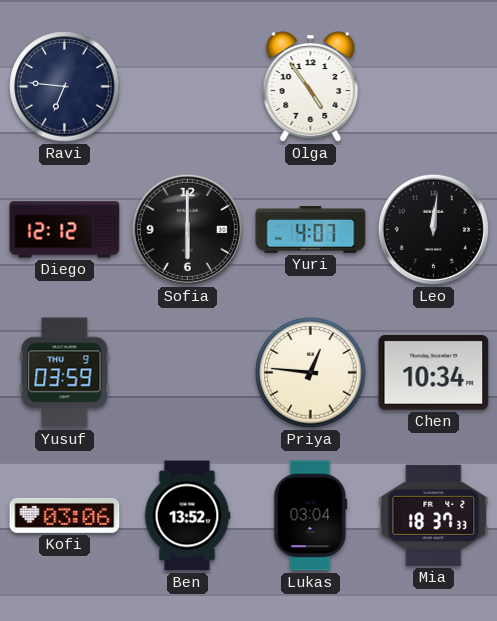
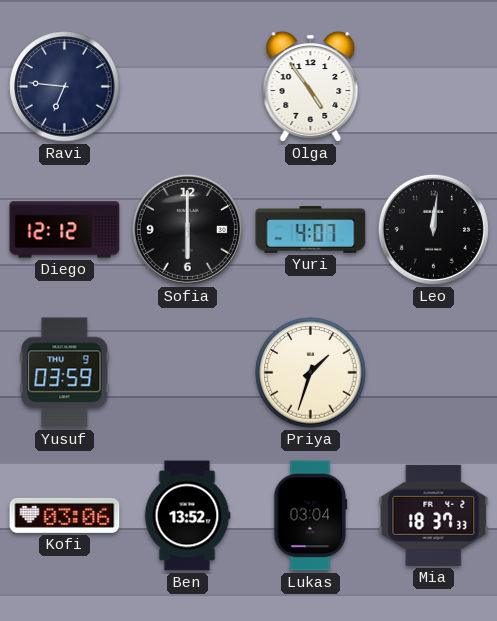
Priya: 12:46 -> 1:33
Chen: 10:34 -> none
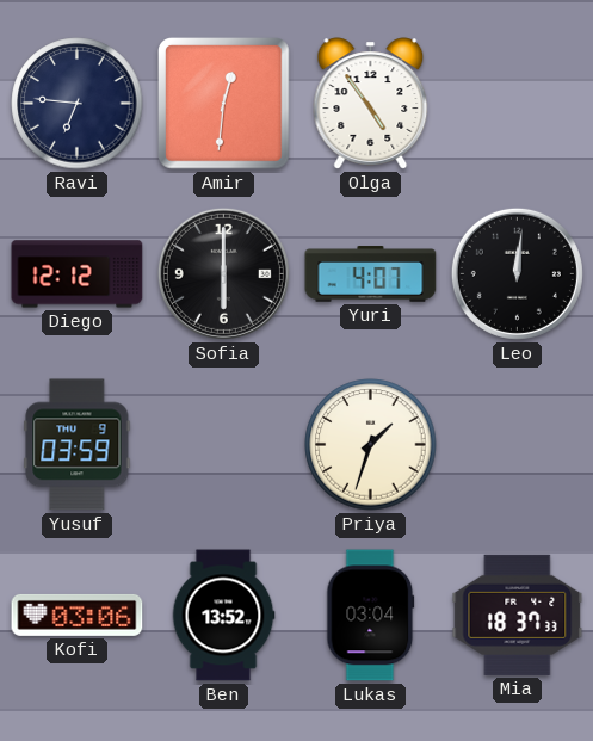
Amir: none -> 12:31
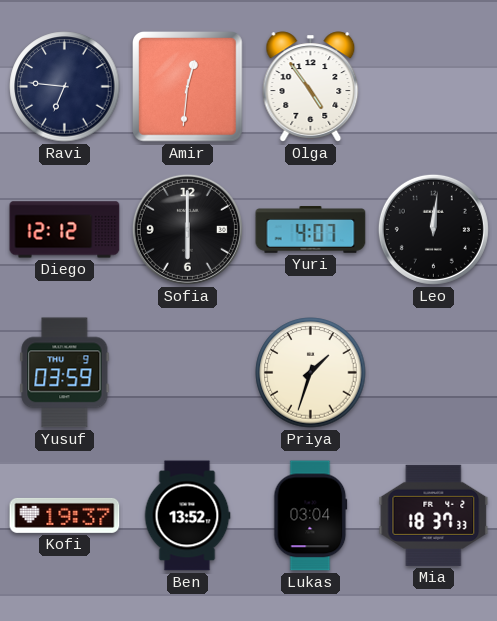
Kofi: 03:06 -> 19:37
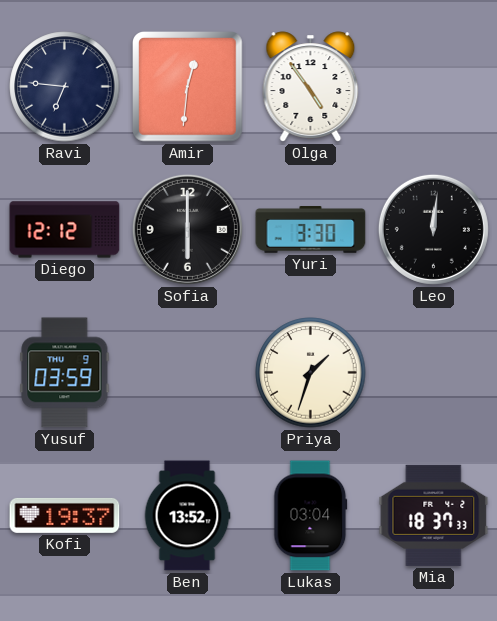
Yuri: 4:07 -> 3:30
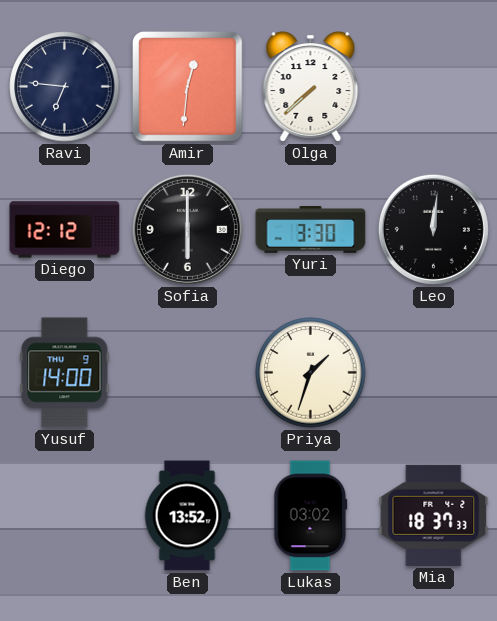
Olga: 4:54 -> 7:38
Yusuf: 03:59 -> 14:00
Kofi: 19:37 -> none
Lukas: 03:04 -> 03:02
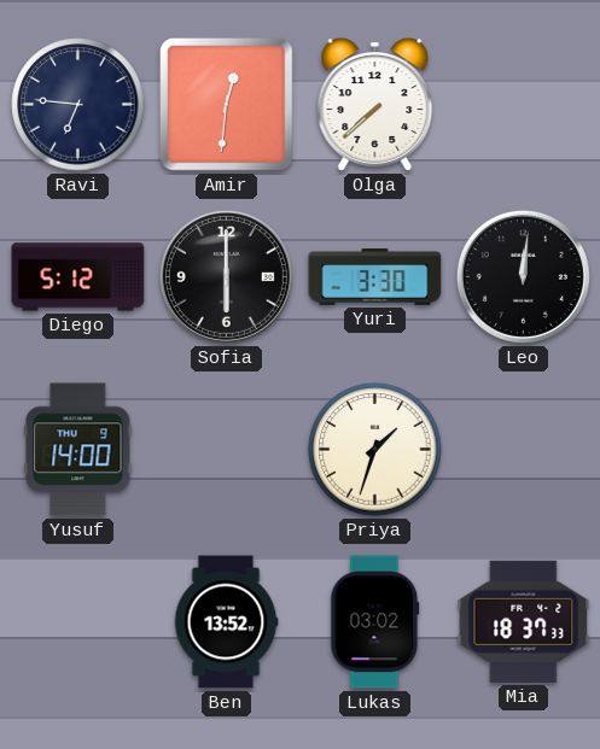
Diego: 12:12 -> 5:12
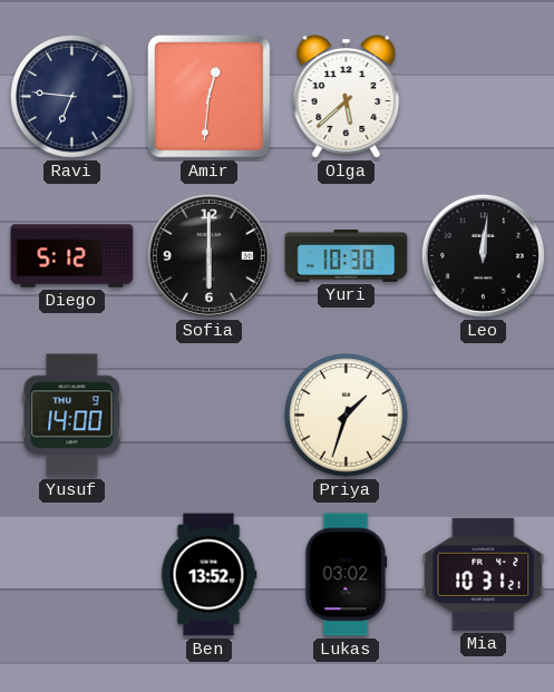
Olga: 7:38 -> 5:38
Yuri: 3:30 -> 10:30
Mia: 18:37 -> 10:31
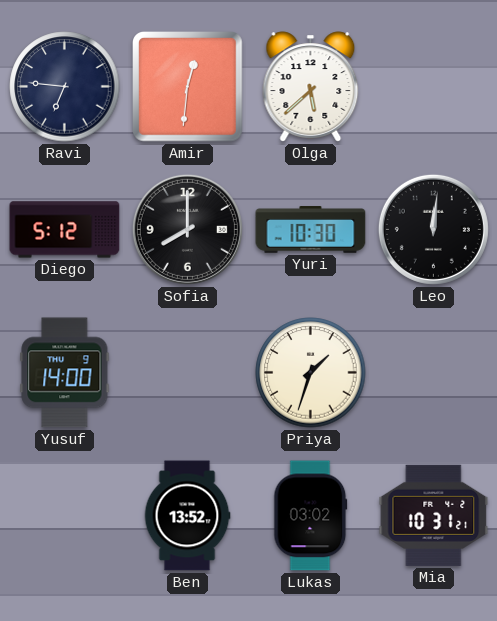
Sofia: 6:00 -> 8:00
